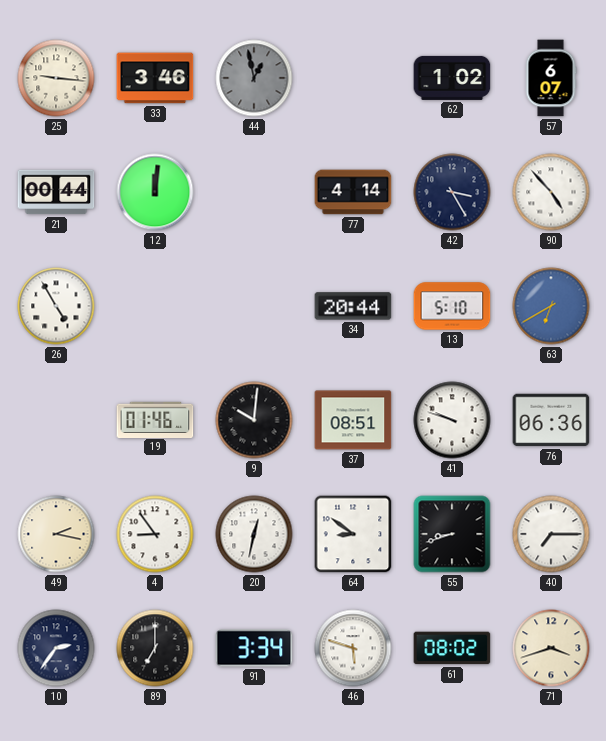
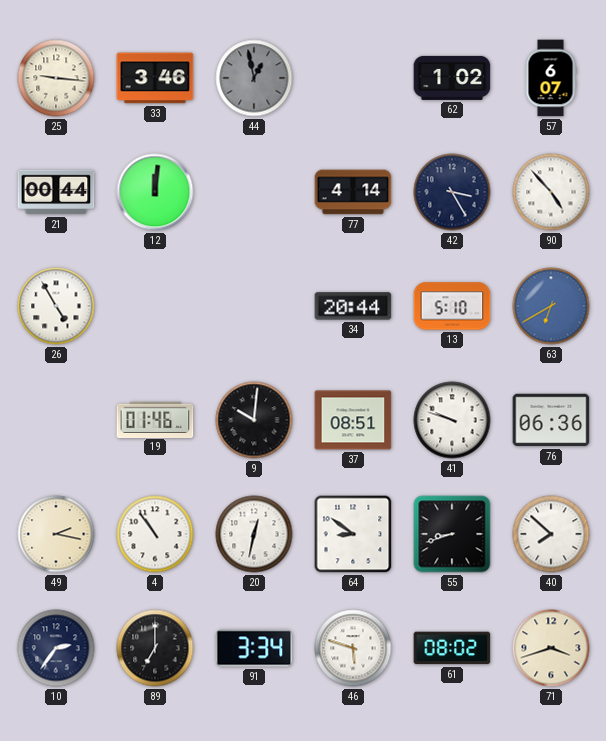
4: 8:54 -> 10:54
40: 7:15 -> 7:52
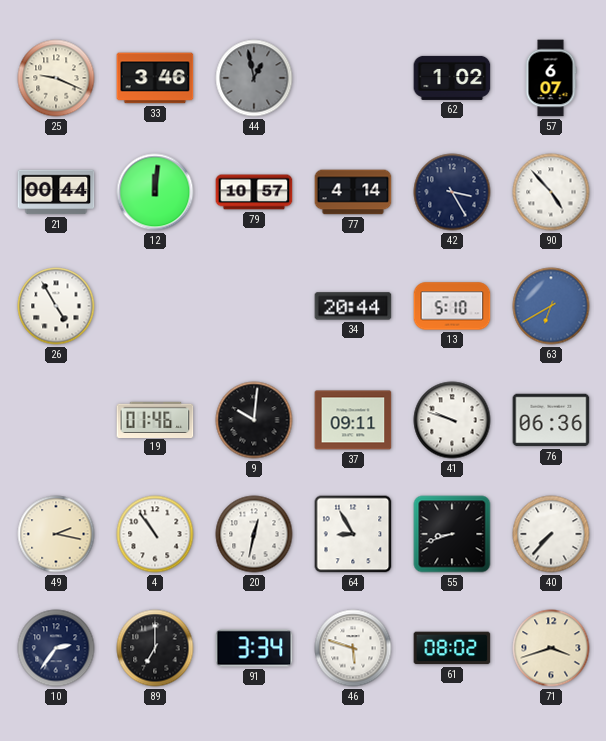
25: 9:16 -> 9:19
79: none -> 10:57
37: 08:51 -> 09:11
64: 8:51 -> 8:55
40: 7:52 -> 7:37
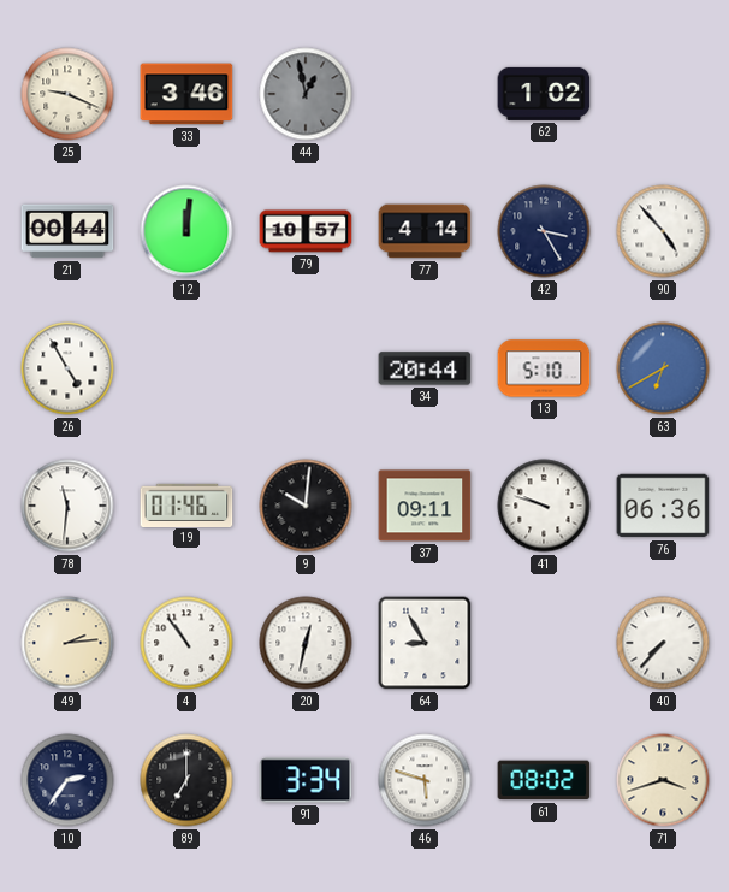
57: 6:07 -> none
78: none -> 11:31
49: 2:17 -> 2:14
55: 8:42 -> none
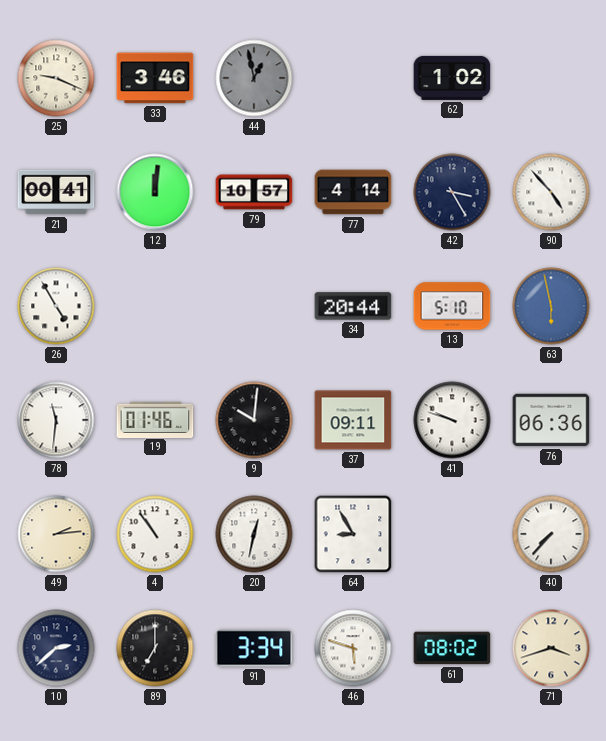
21: 00:44 -> 00:41
63: 6:40 -> 5:58
10: 2:36 -> 2:38
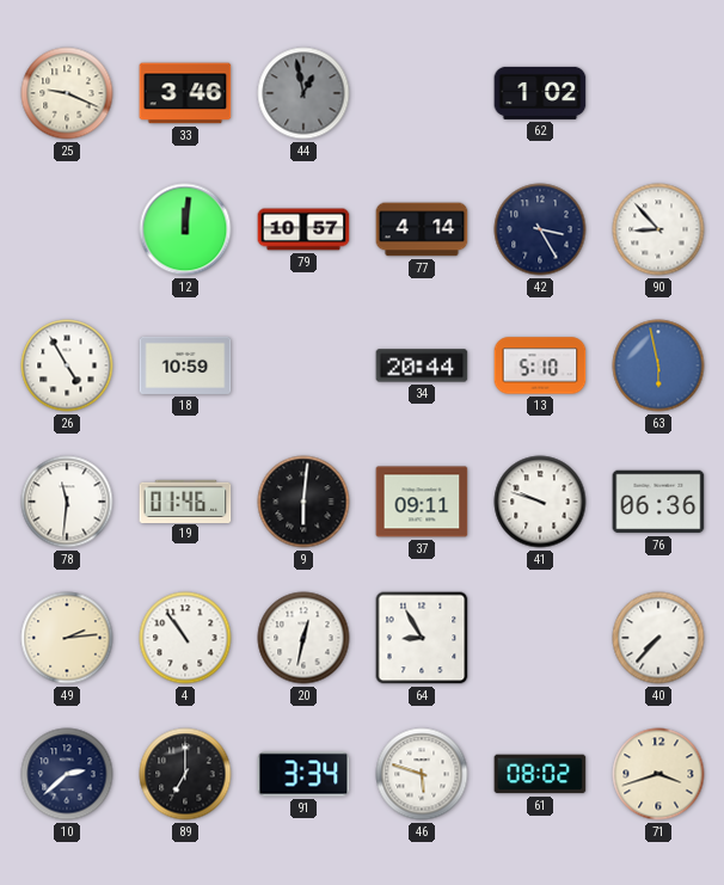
21: 00:41 -> none
90: 4:53 -> 8:53
18: none -> 10:59
9: 10:01 -> 6:01
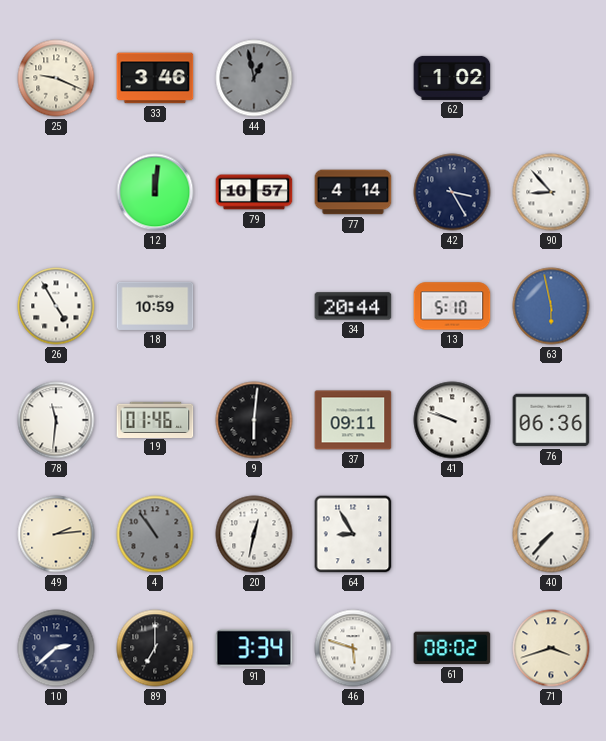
4 dial: white -> grey
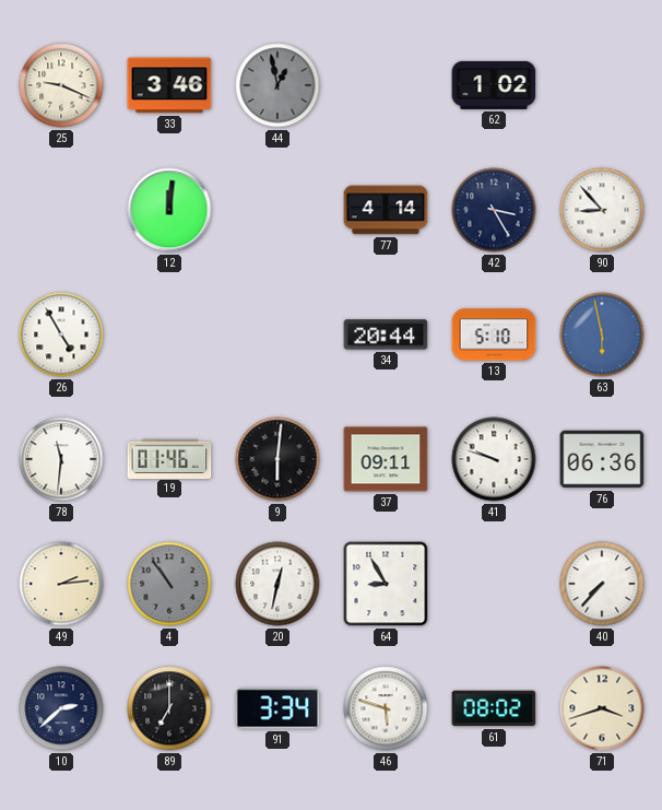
79: 10:57 -> none
18: 10:59 -> none
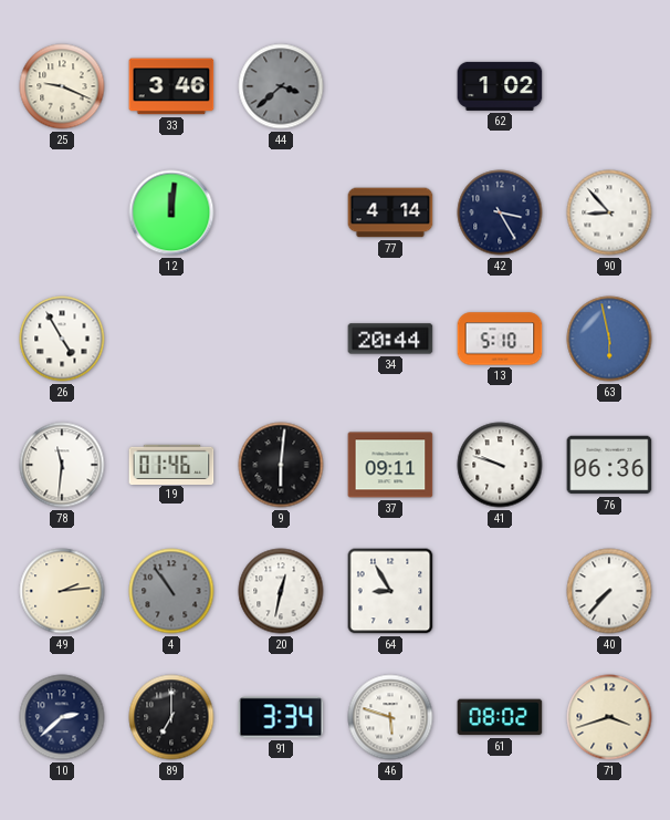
44: 12:58 -> 3:38
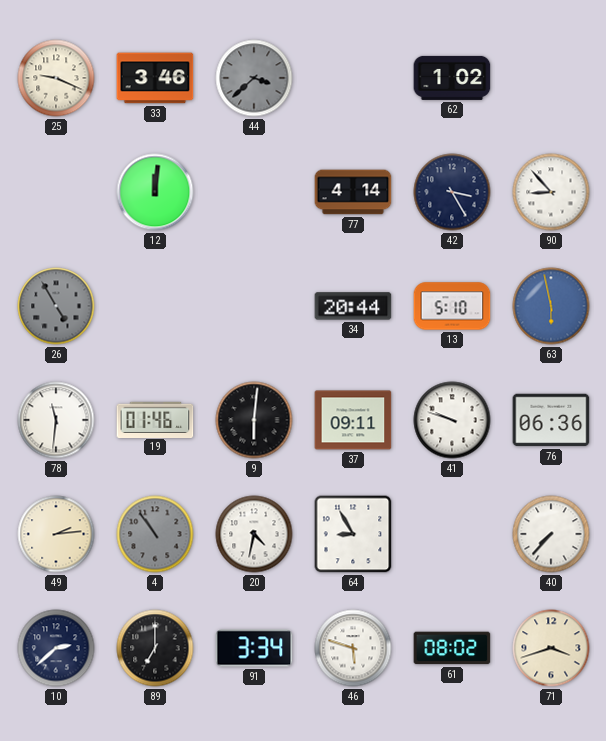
26 dial: white -> grey
20: 12:32 -> 4:32
